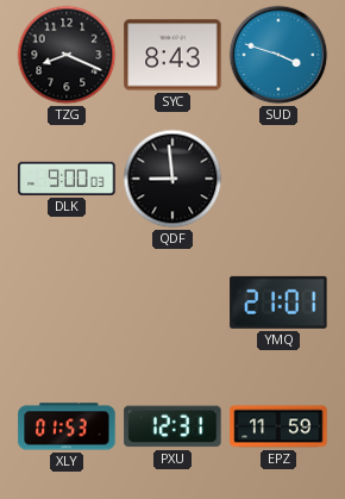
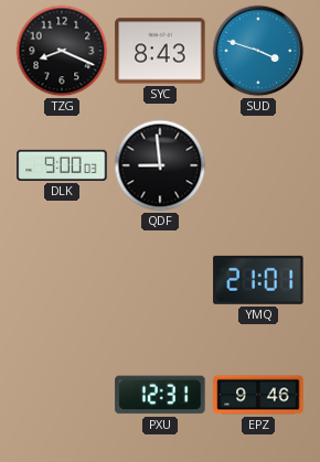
XLY: 01:53 -> none
EPZ: 11:59 -> 9:46
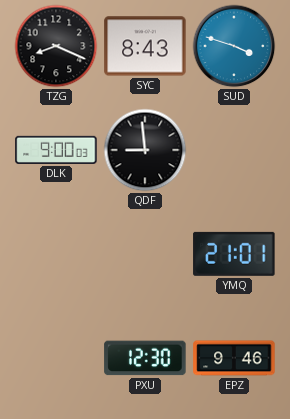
PXU: 12:31 -> 12:30
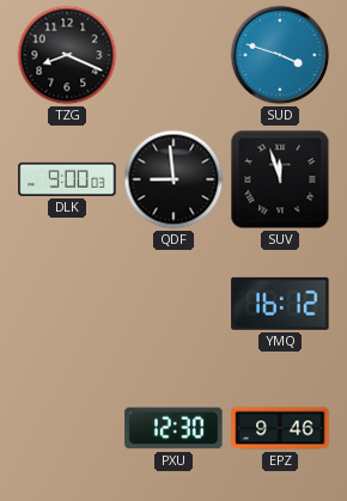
SYC: 8:43 -> none
SUV: none -> 11:57
YMQ: 21:01 -> 16:12
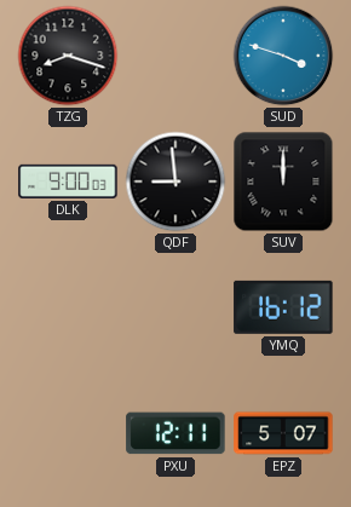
TZG: 8:19 -> 8:18
SUV: 11:57 -> 12:00
PXU: 12:30 -> 12:11
EPZ: 9:46 -> 5:07
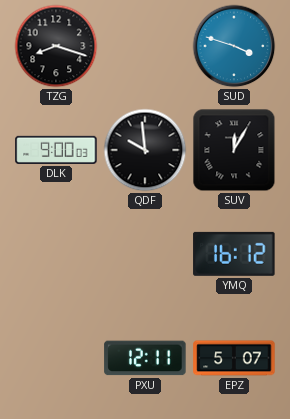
QDF: 8:59 -> 9:59
SUV: 12:00 -> 12:05
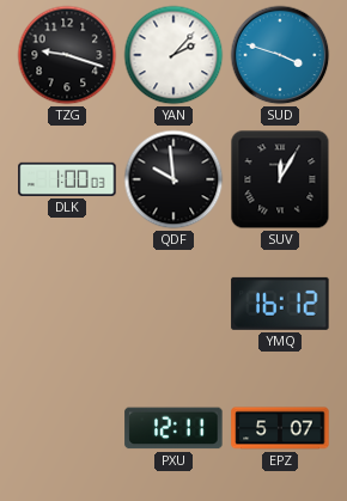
TZG: 8:18 -> 9:18
YAN: none -> 2:07
DLK: 9:00 -> 1:00
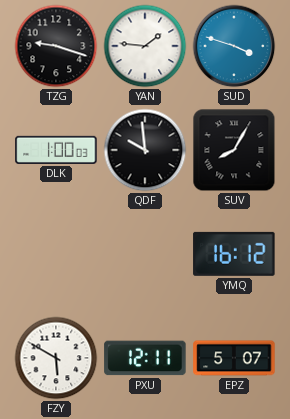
YAN: 2:07 -> 1:46
SUV: 12:05 -> 8:05
FZY: none -> 5:50
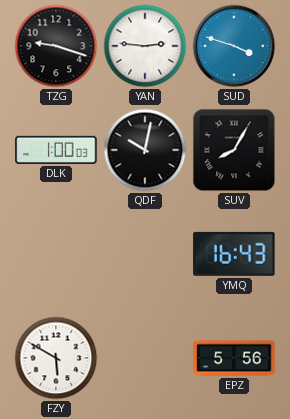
YAN: 1:46 -> 2:46
QDF: 9:59 -> 10:02
YMQ: 16:12 -> 16:43
PXU: 12:11 -> none
EPZ: 5:07 -> 5:56
